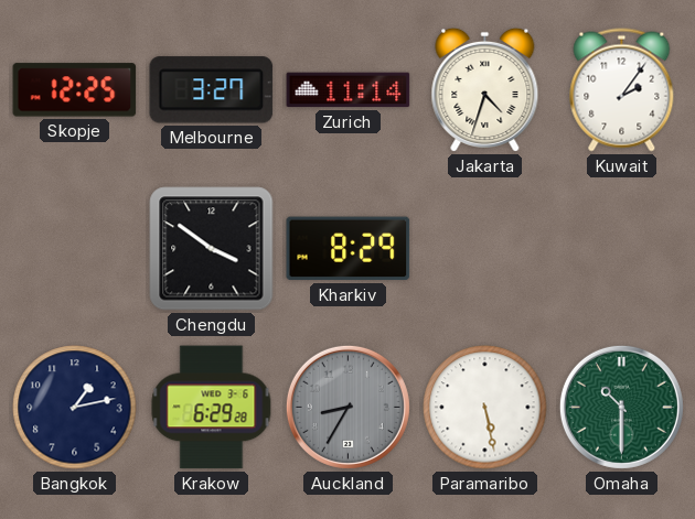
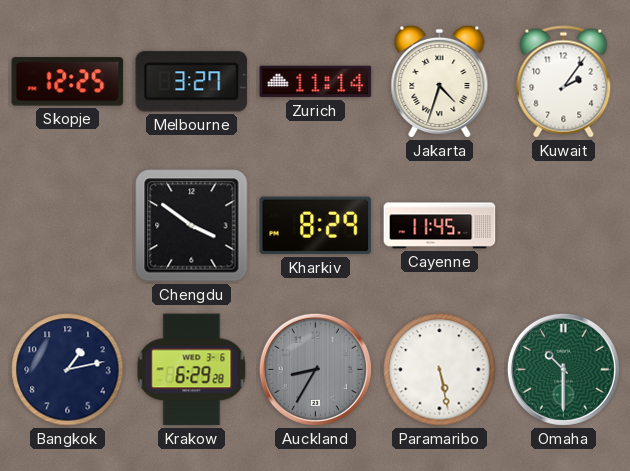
Cayenne: none -> 11:45
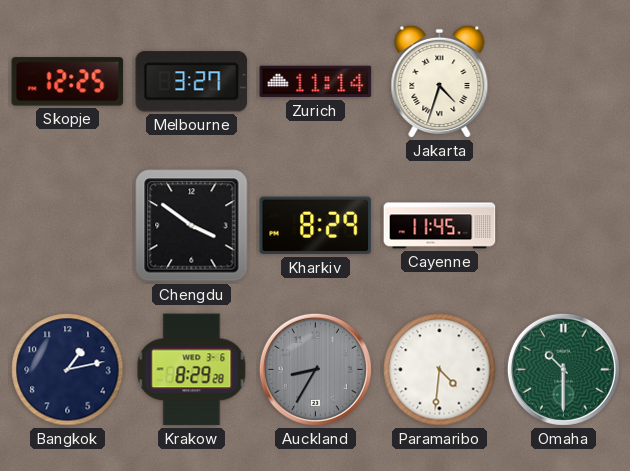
Kuwait: 2:06 -> none
Krakow: 6:29 -> 8:29
Paramaribo: 5:28 -> 4:31
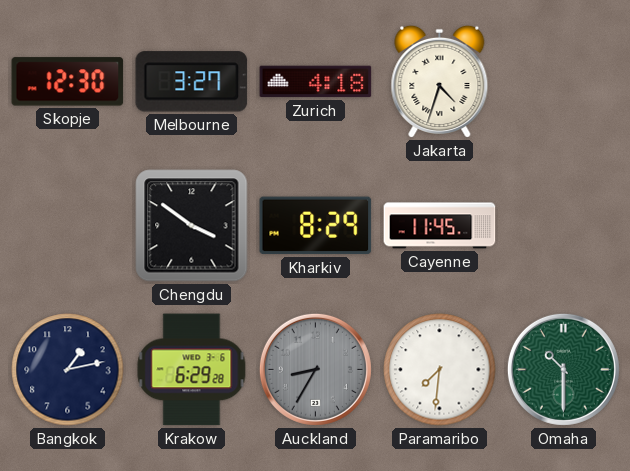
Skopje: 12:25 -> 12:30
Zurich: 11:14 -> 4:18
Krakow: 8:29 -> 6:29
Paramaribo: 4:31 -> 7:31
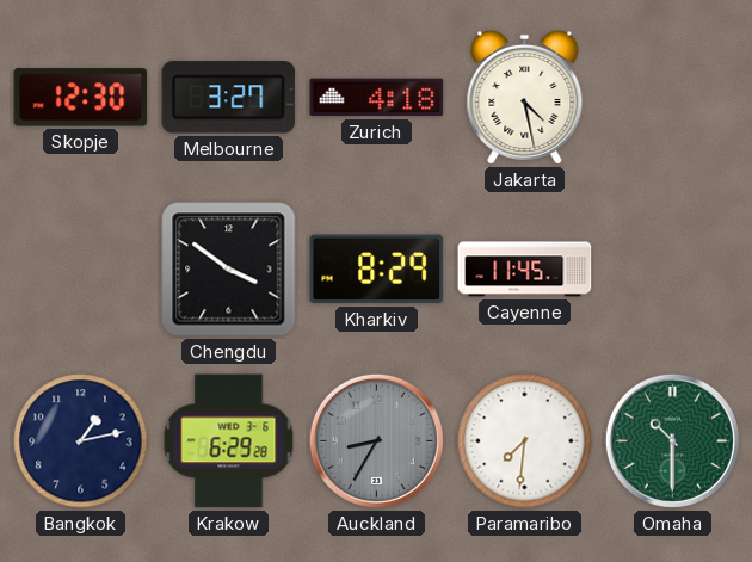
Jakarta: 4:33 -> 4:28
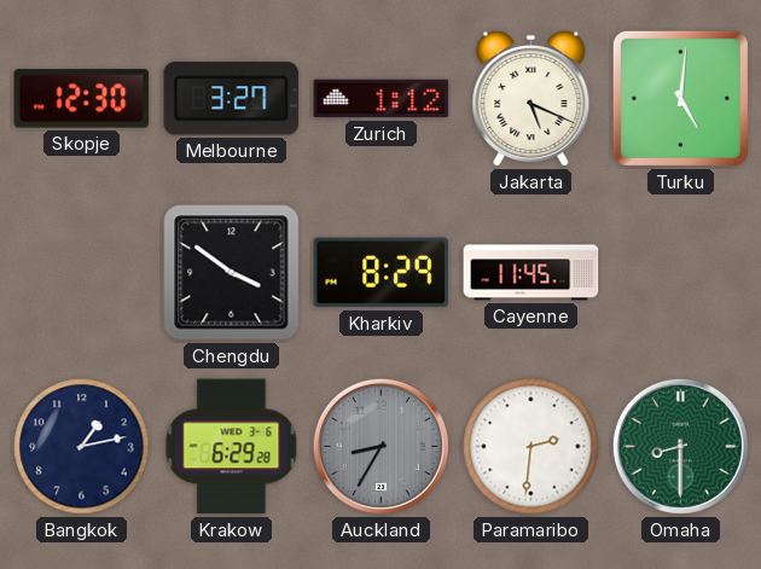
Zurich: 4:18 -> 1:12
Jakarta: 4:28 -> 5:19
Turku: none -> 5:01
Paramaribo: 7:31 -> 2:31
Omaha: 10:30 -> 8:30
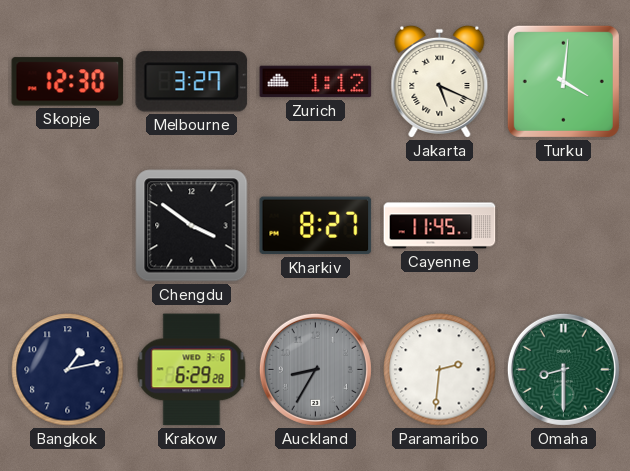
Turku: 5:01 -> 4:01
Kharkiv: 8:29 -> 8:27
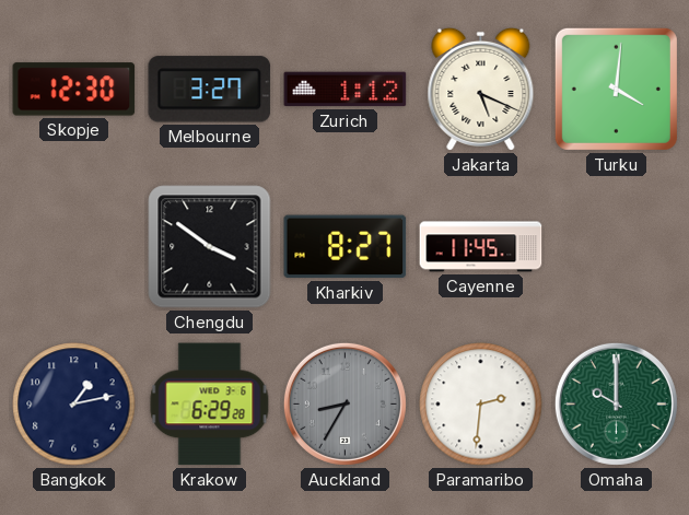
Omaha: 8:30 -> 10:00
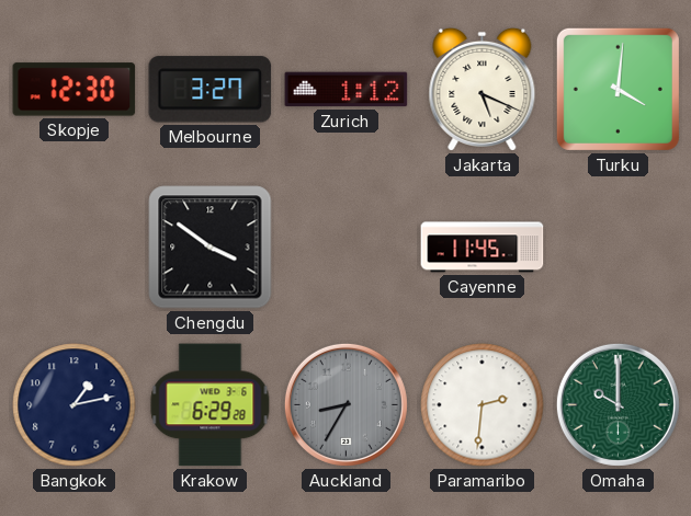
Kharkiv: 8:27 -> none
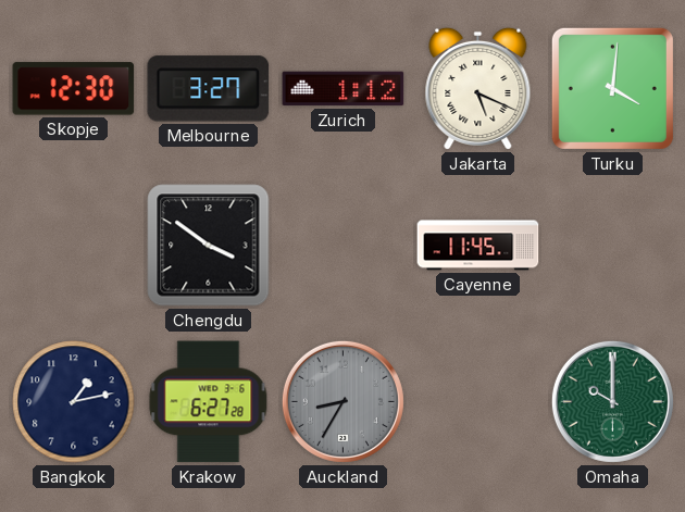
Krakow: 6:29 -> 6:27
Paramaribo: 2:31 -> none
